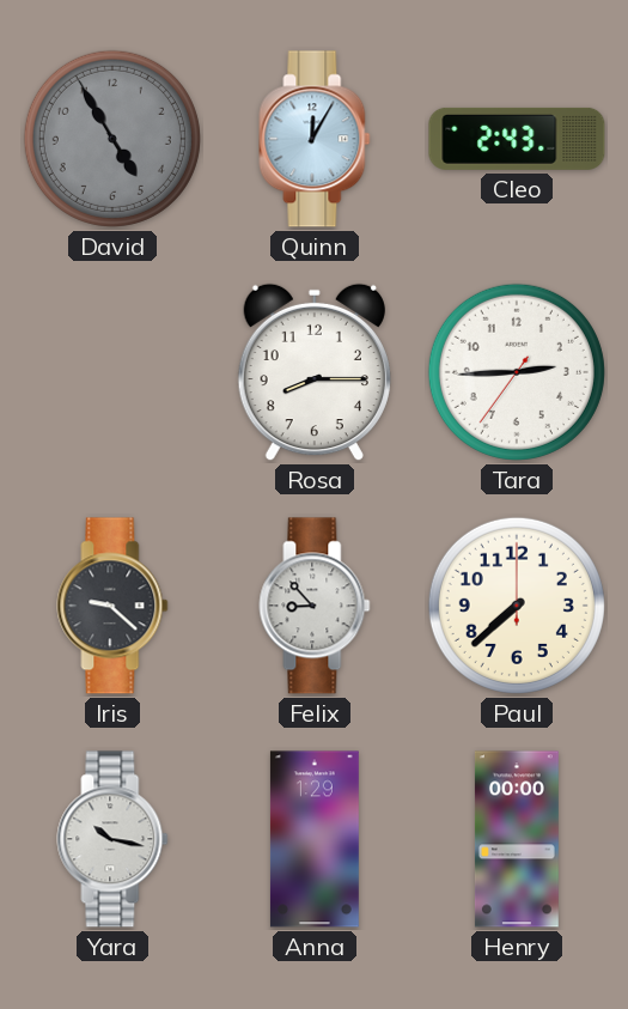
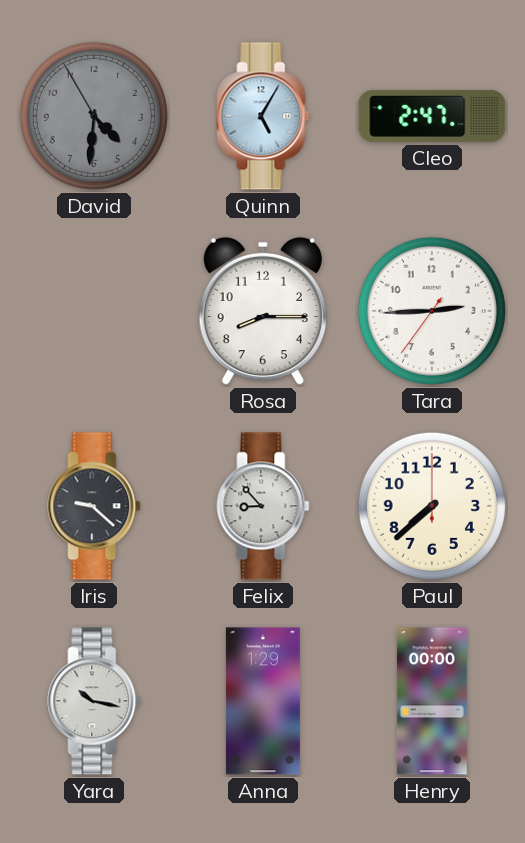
David: 4:54 -> 4:30
Quinn: 12:05 -> 5:05
Cleo: 2:43 -> 2:47
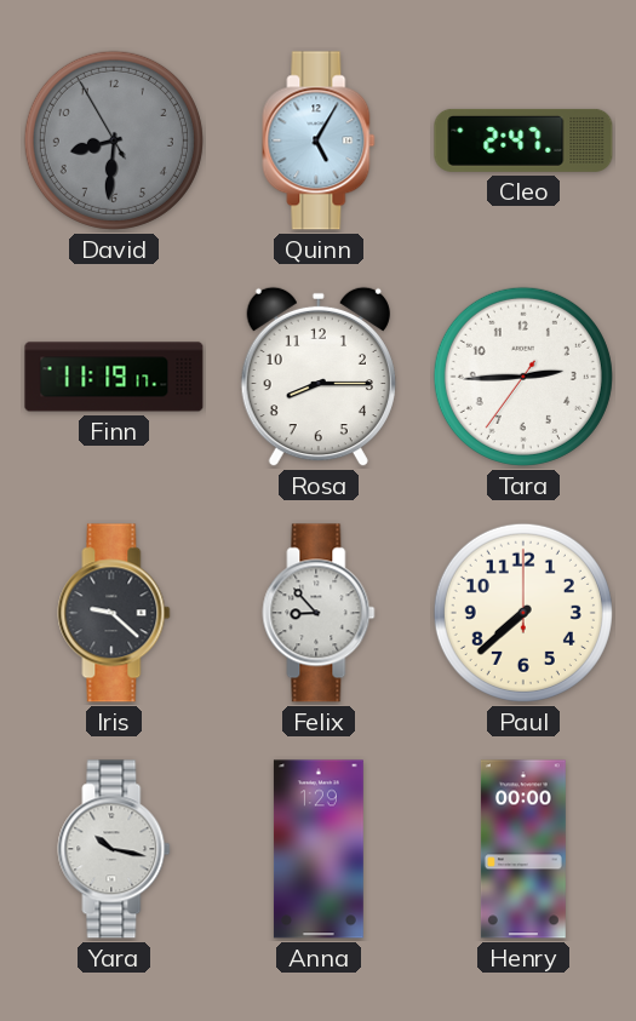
David: 4:30 -> 8:30
Finn: none -> 11:19
